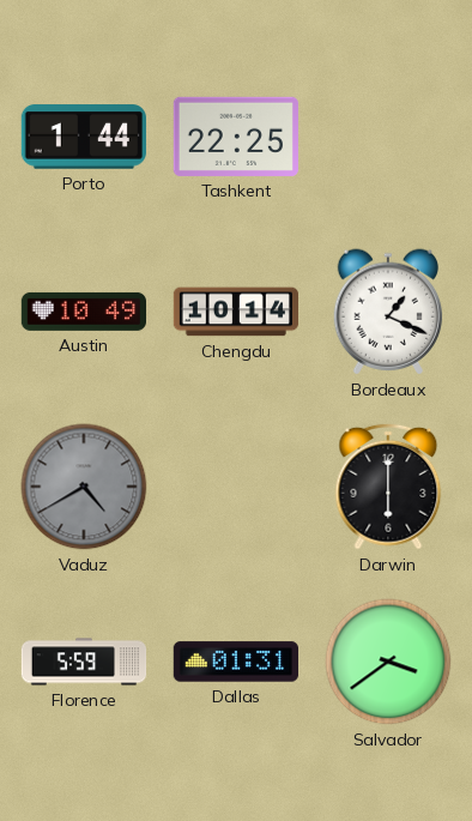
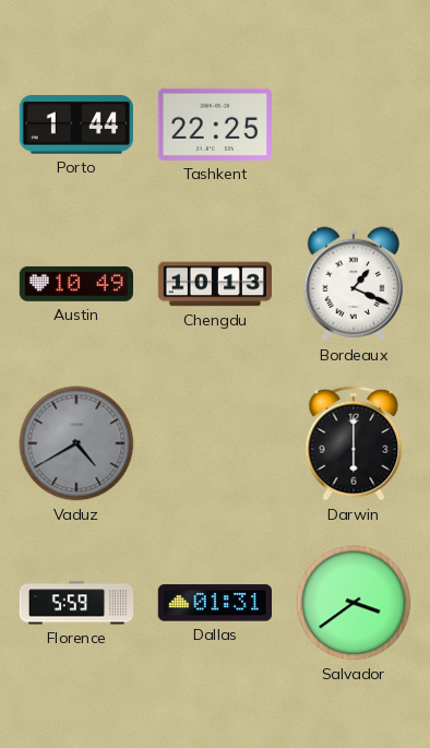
Chengdu: 10:14 -> 10:13
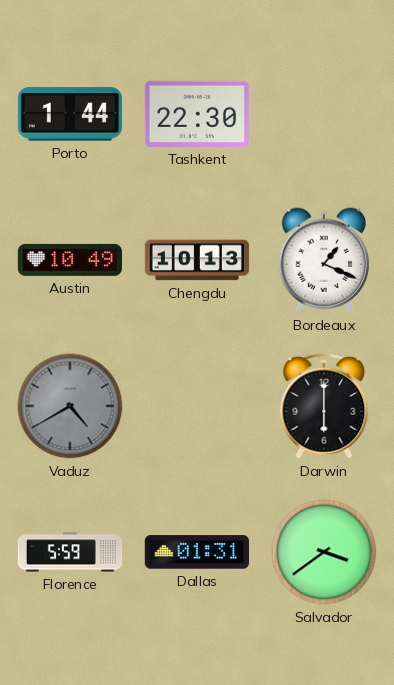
Tashkent: 22:25 -> 22:30
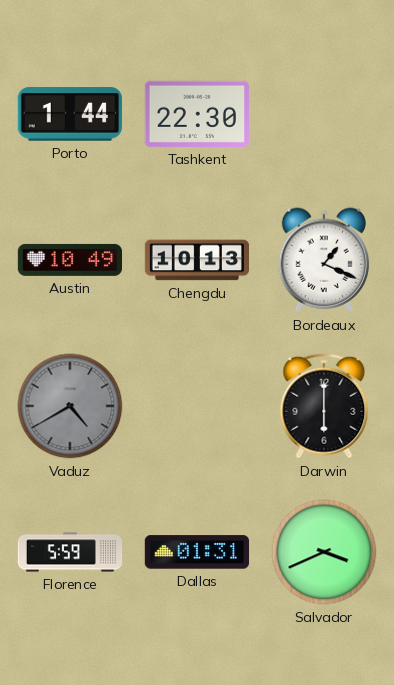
Salvador: 3:39 -> 3:41
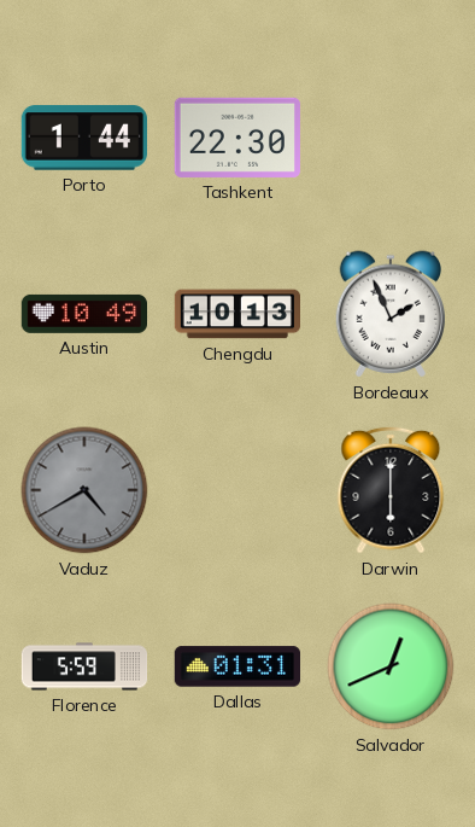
Bordeaux: 1:19 -> 1:56
Salvador: 3:41 -> 12:41
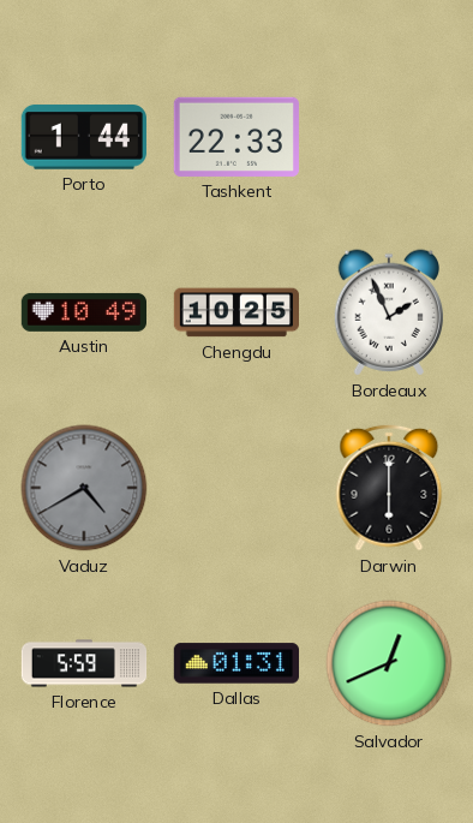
Tashkent: 22:30 -> 22:33
Chengdu: 10:13 -> 10:25
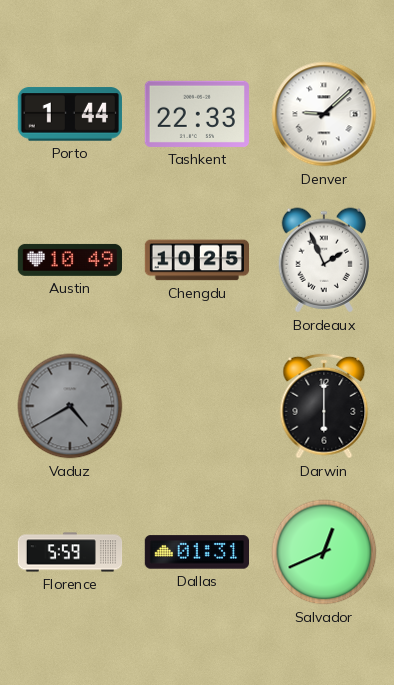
Denver: none -> 9:08
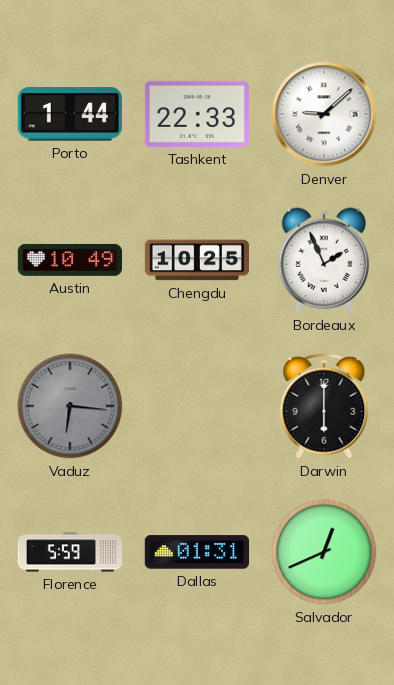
Vaduz: 4:40 -> 6:16
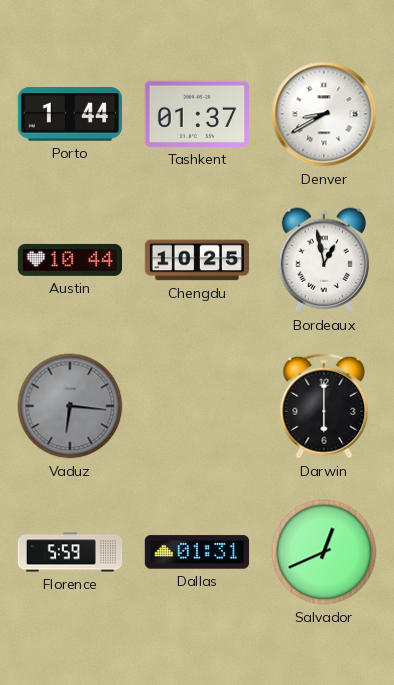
Tashkent: 22:33 -> 01:37
Denver: 9:08 -> 8:40
Austin: 10:49 -> 10:44
Bordeaux: 1:56 -> 12:58
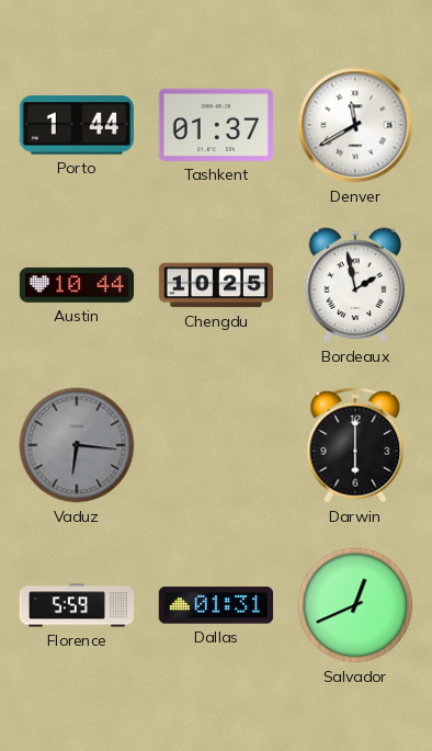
Denver: 8:40 -> 11:40
Bordeaux: 12:58 -> 1:58
